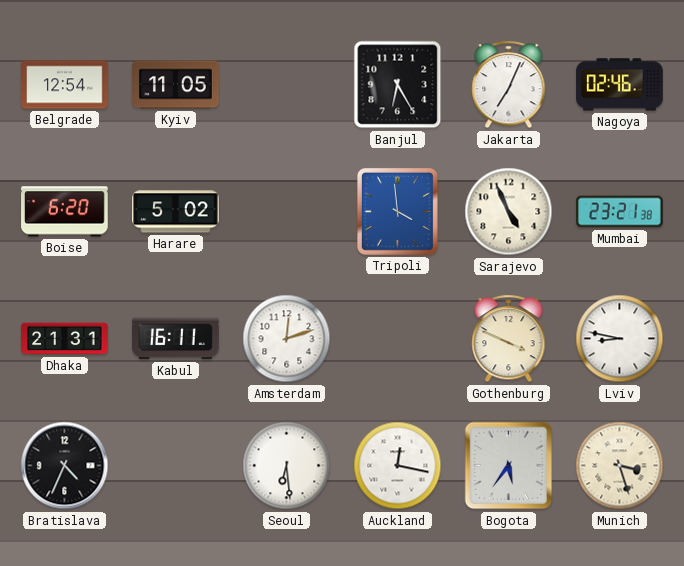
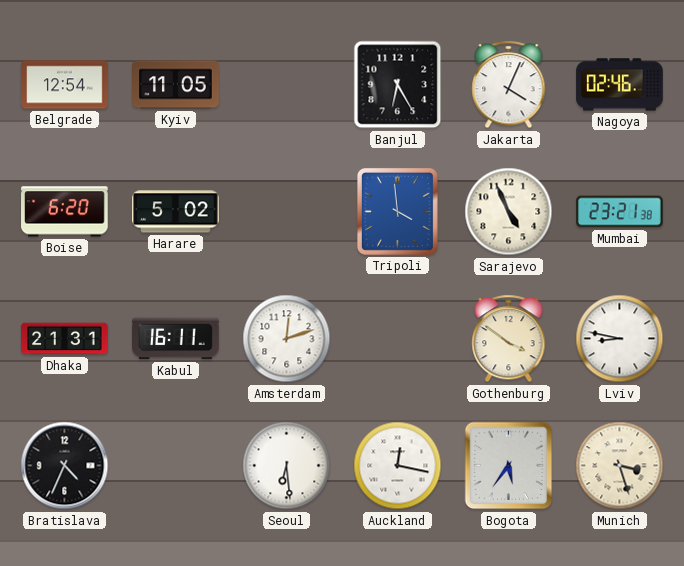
Jakarta: 7:04 -> 4:04
Gothenburg: 3:49 -> 3:51
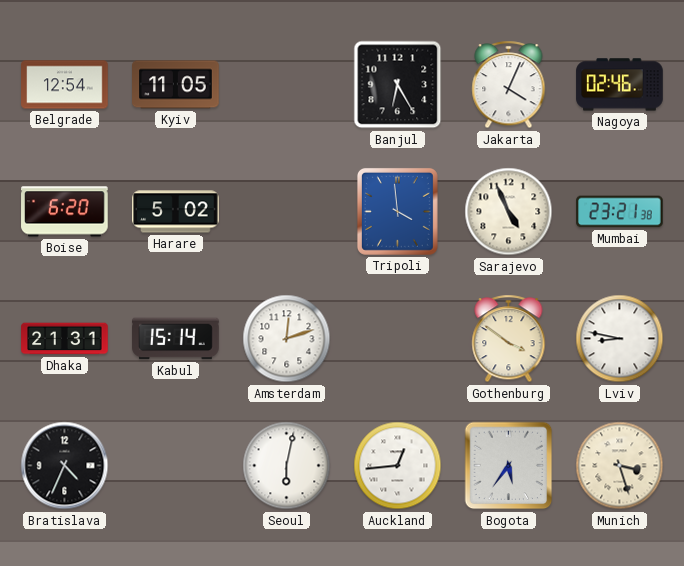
Kabul: 16:11 -> 15:14
Seoul: 6:29 -> 6:02
Auckland: 12:17 -> 12:44
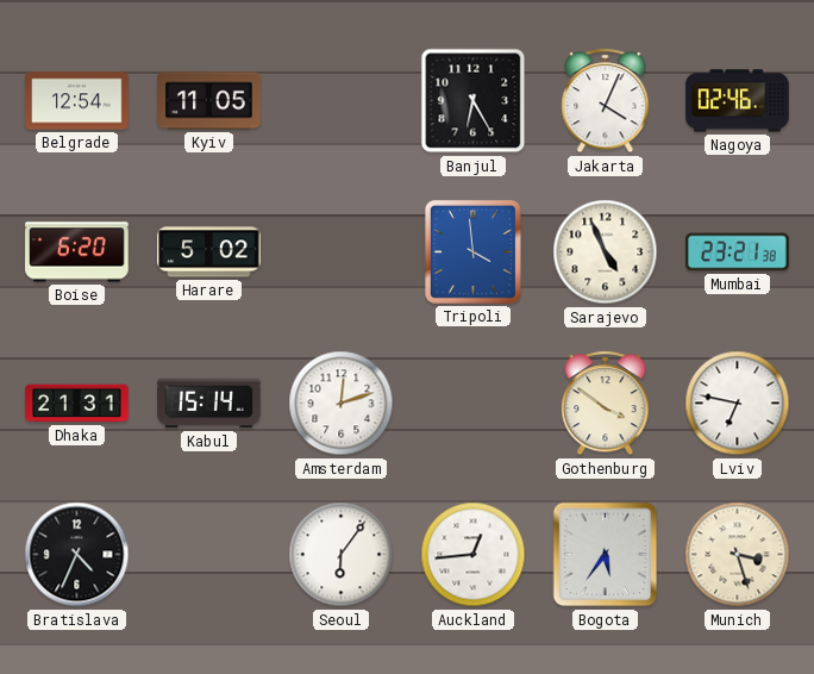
Lviv: 8:47 -> 6:47
Seoul: 6:02 -> 6:06
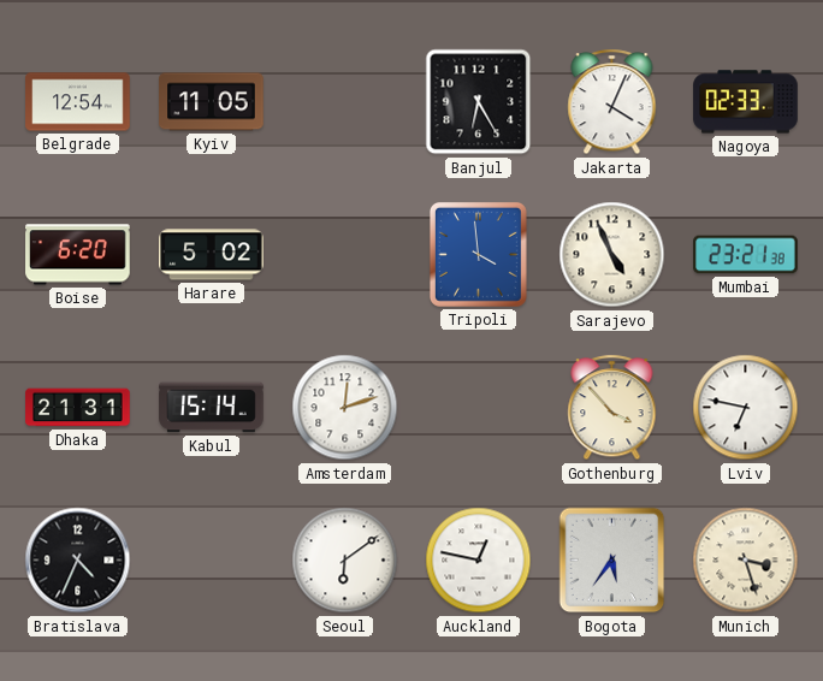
Nagoya: 02:46 -> 02:33
Gothenburg: 3:51 -> 3:53
Seoul: 6:06 -> 6:09
Auckland: 12:44 -> 12:47
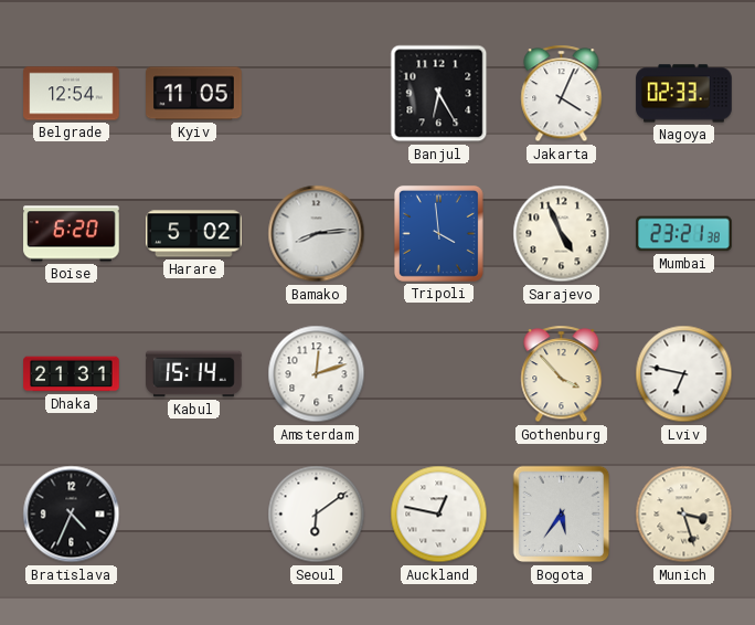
Bamako: none -> 8:14
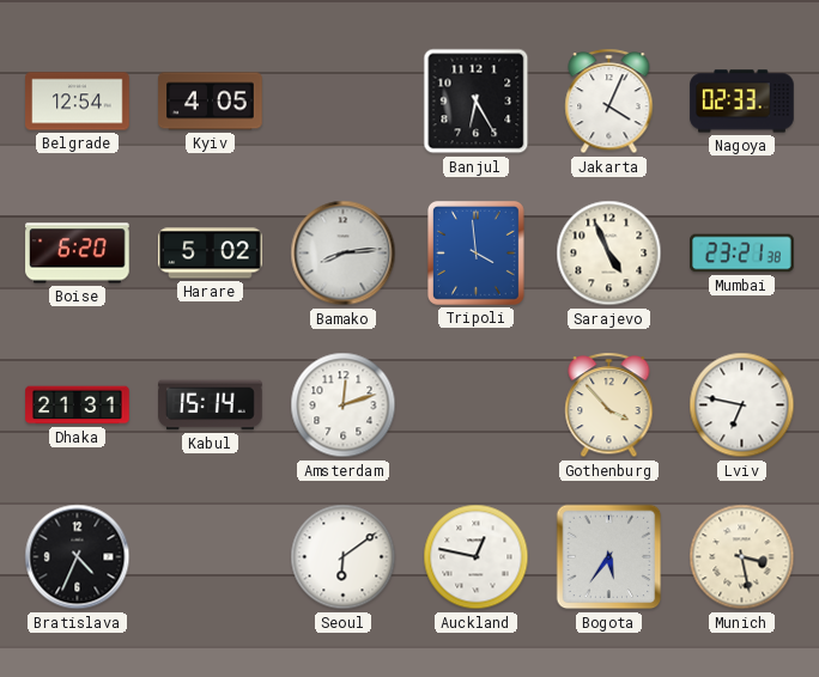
Kyiv: 11:05 -> 4:05
Munich: 3:27 -> 3:28
